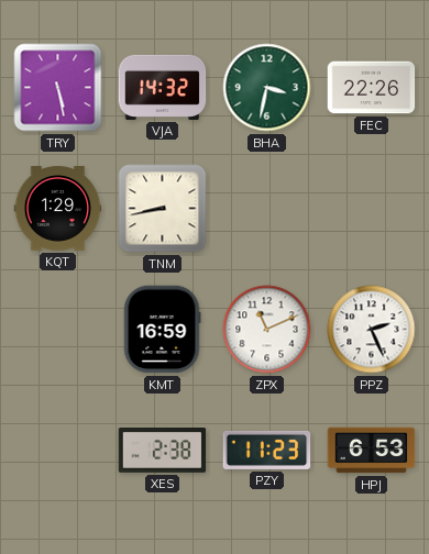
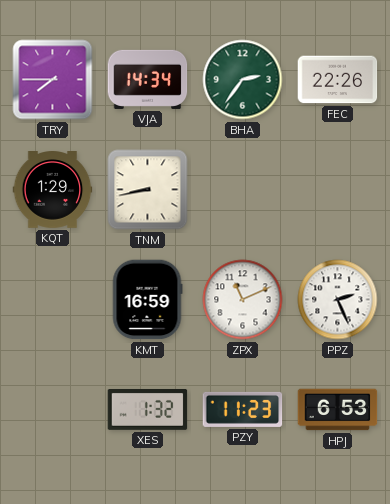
TRY: 5:28 -> 7:45
VJA: 14:32 -> 14:34
BHA: 3:32 -> 2:36
XES: 2:38 -> 1:32
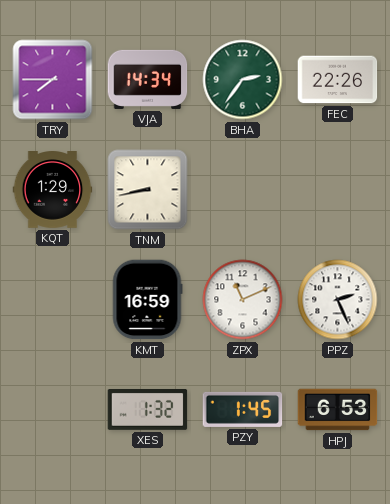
PZY: 11:23 -> 1:45
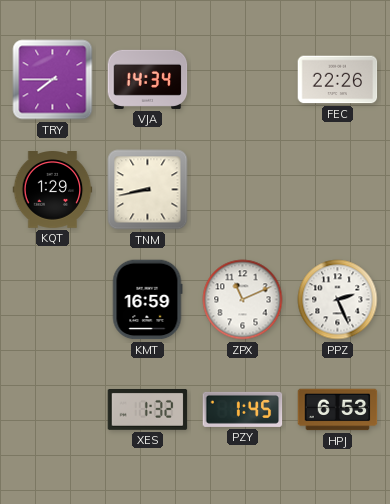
BHA: 2:36 -> none
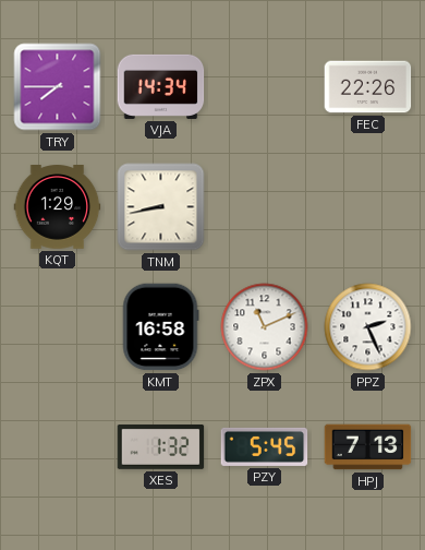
KMT: 16:59 -> 16:58
PZY: 1:45 -> 5:45
HPJ: 6:53 -> 7:13
